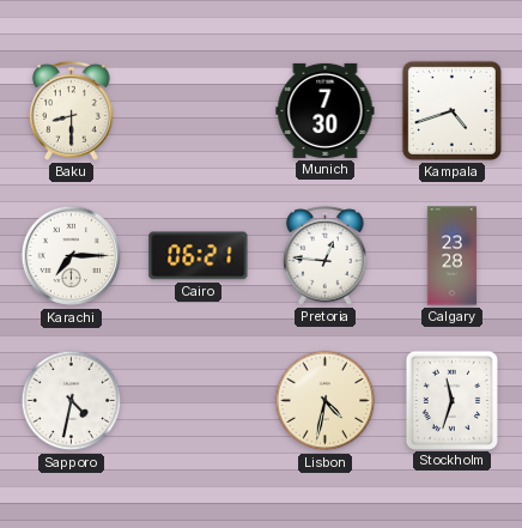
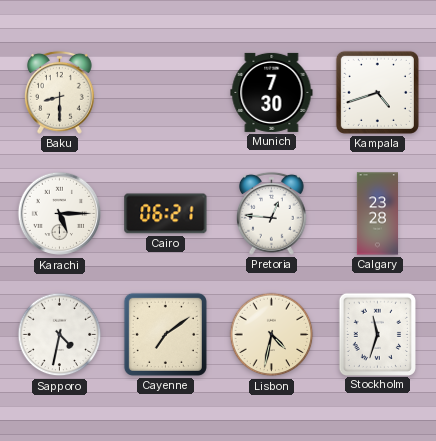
Karachi: 7:15 -> 5:15
Cayenne: none -> 7:09
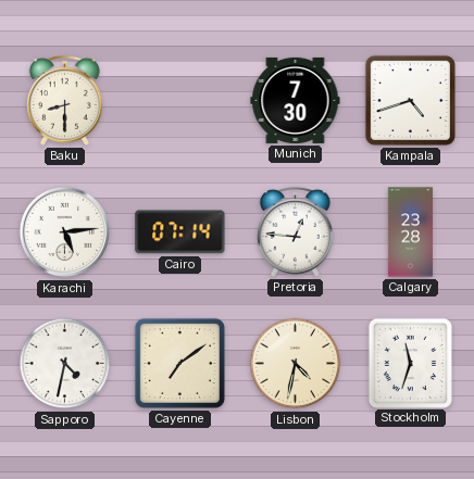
Karachi: 5:15 -> 5:14
Cairo: 06:21 -> 07:14
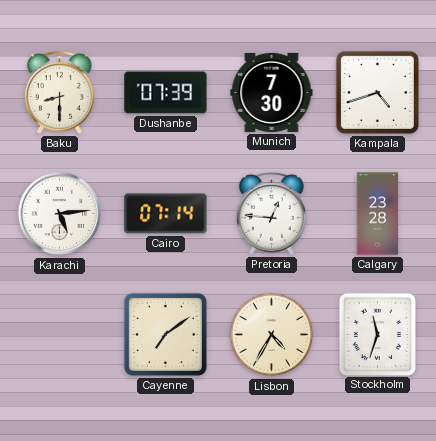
Dushanbe: none -> 07:39
Sapporo: 4:32 -> none
Lisbon: 4:32 -> 4:35
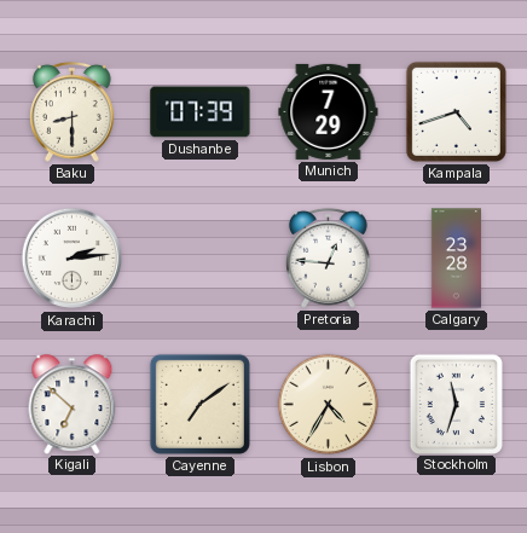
Munich: 7:30 -> 7:29
Karachi: 5:14 -> 2:14
Cairo: 07:14 -> none
Kigali: none -> 6:52
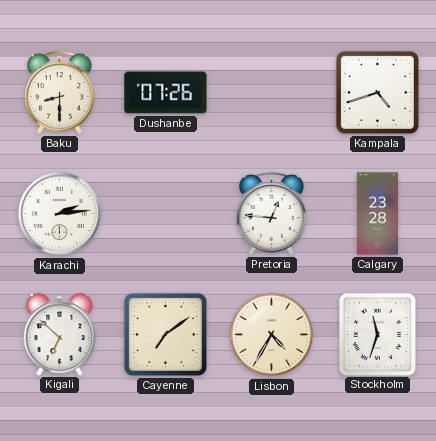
Dushanbe: 07:39 -> 07:26
Munich: 7:29 -> none
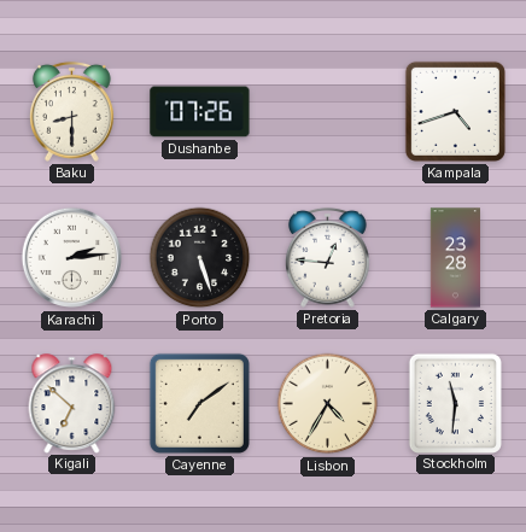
Porto: none -> 5:27
Stockholm: 11:33 -> 11:31
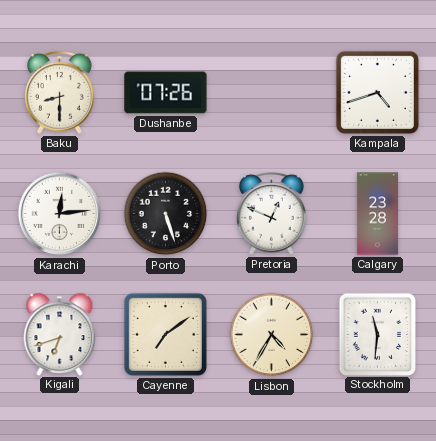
Karachi: 2:14 -> 12:14
Pretoria: 12:46 -> 12:49
Kigali: 6:52 -> 6:42
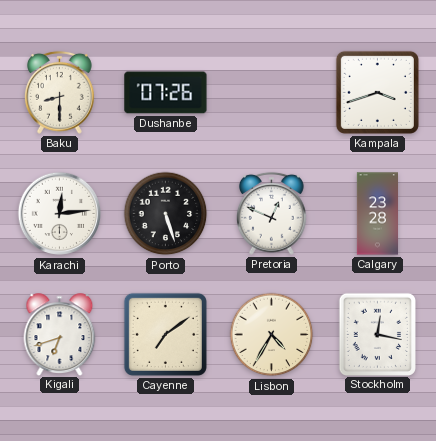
Kampala: 4:42 -> 3:42
Stockholm: 11:31 -> 12:17
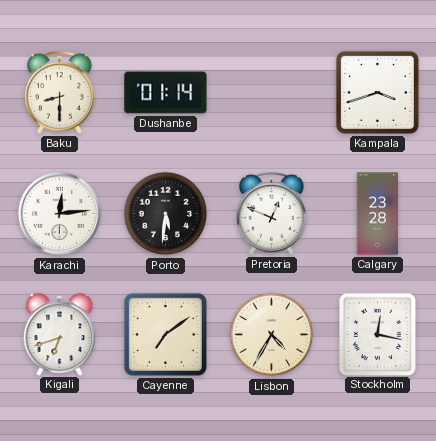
Dushanbe: 07:26 -> 01:14
Porto: 5:27 -> 5:31
